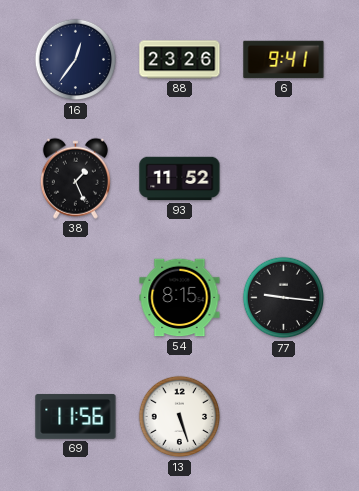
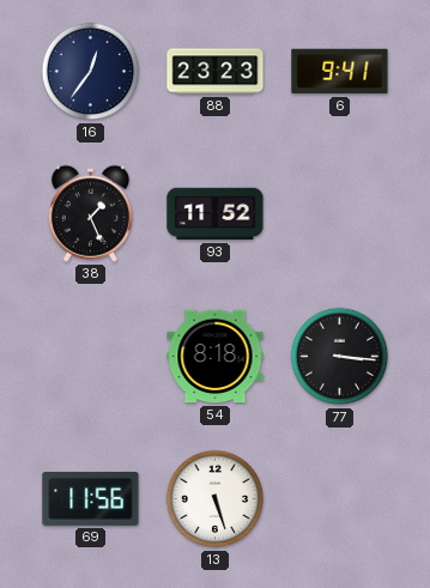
88: 23:26 -> 23:23
54: 8:15 -> 8:18
77: 9:16 -> 3:16
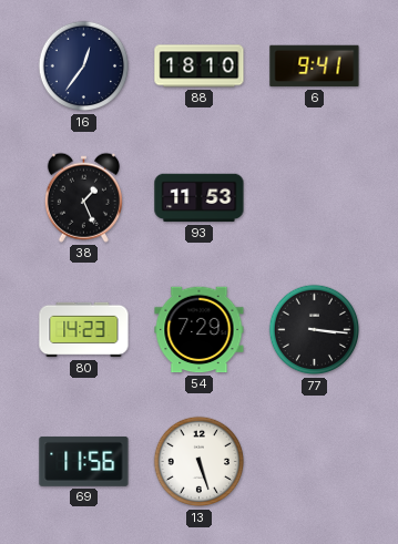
88: 23:23 -> 18:10
93: 11:52 -> 11:53
80: none -> 14:23
54: 8:18 -> 7:29
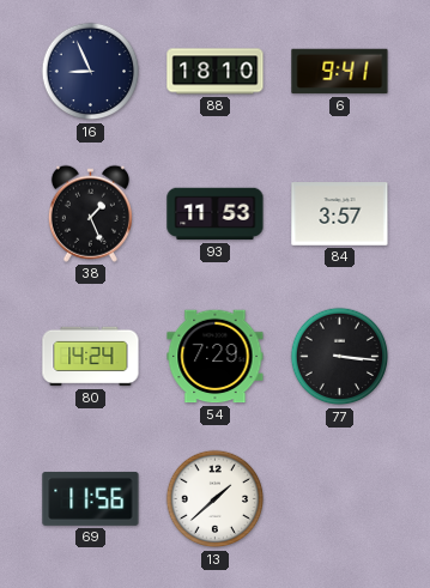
16: 12:36 -> 8:56
84: none -> 3:57
80: 14:23 -> 14:24
13: 5:27 -> 1:38
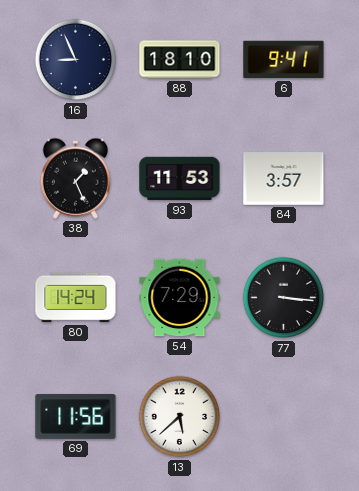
13: 1:38 -> 5:38
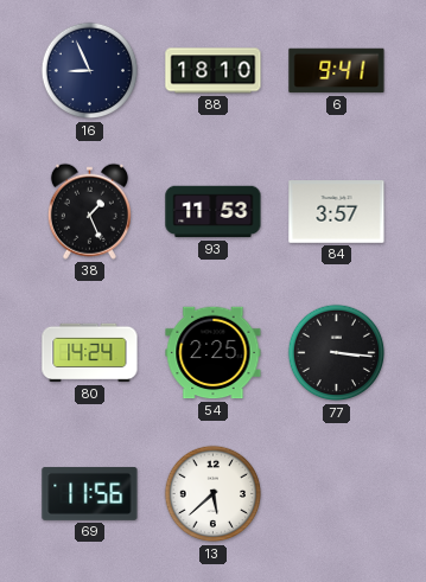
54: 7:29 -> 2:25
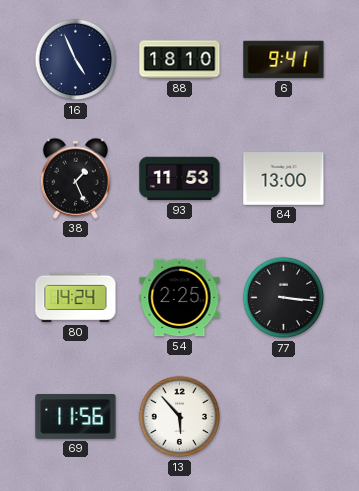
16: 8:56 -> 4:56
84: 3:57 -> 13:00
13: 5:38 -> 5:53
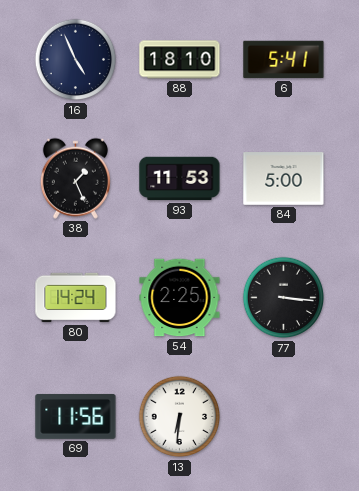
6: 9:41 -> 5:41
84: 13:00 -> 5:00
13: 5:53 -> 6:31
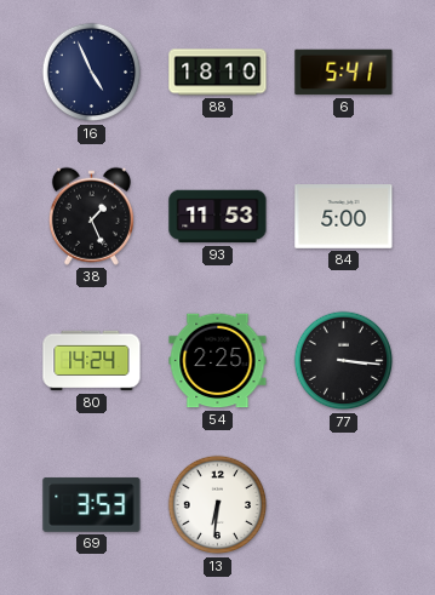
69: 11:56 -> 3:53
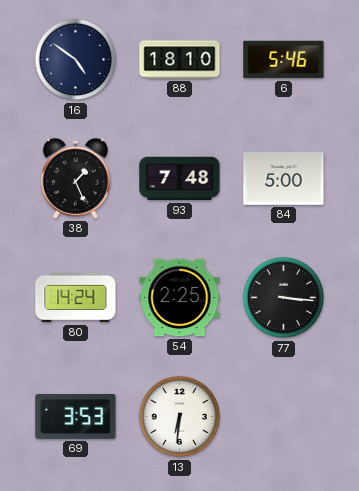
16: 4:56 -> 4:51
6: 5:41 -> 5:46
93: 11:53 -> 7:48
